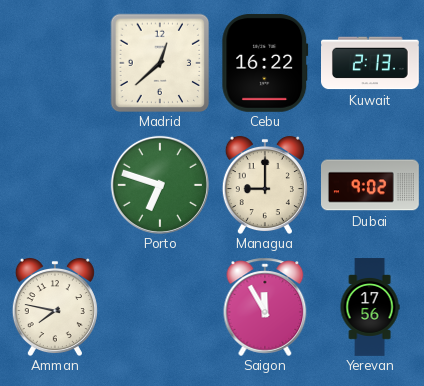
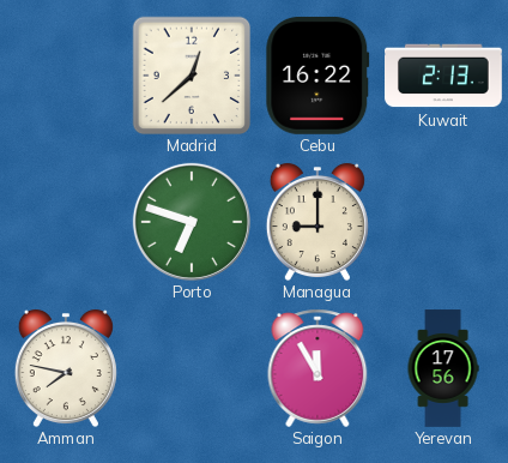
Dubai: 9:02 -> none
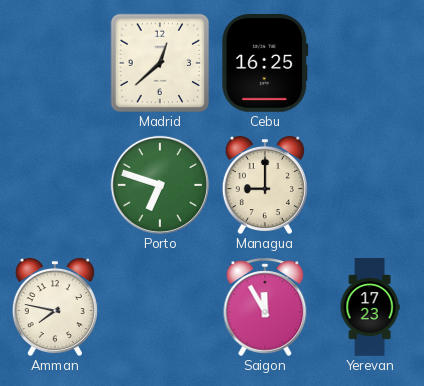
Cebu: 16:22 -> 16:25
Kuwait: 2:13 -> none
Yerevan: 17:56 -> 17:23
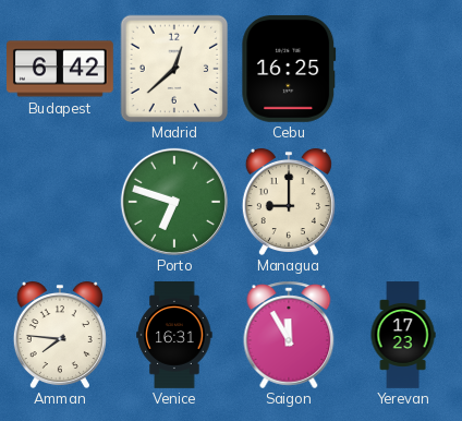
Budapest: none -> 6:42
Amman: 7:47 -> 7:46
Venice: none -> 16:31
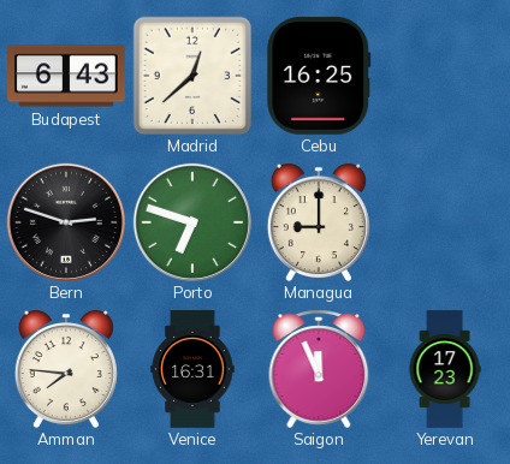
Budapest: 6:42 -> 6:43
Bern: none -> 2:48
Saigon: 11:55 -> 11:56
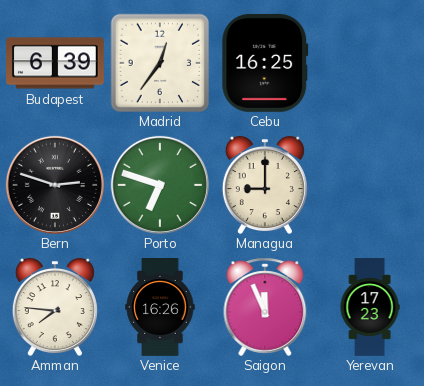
Budapest: 6:43 -> 6:39
Madrid: 12:38 -> 12:36
Venice: 16:31 -> 16:26
